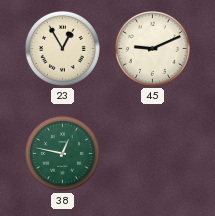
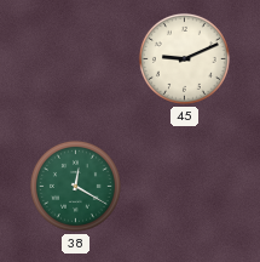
23: 12:55 -> none
38: 12:47 -> 12:20
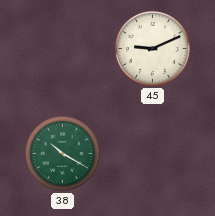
38: 12:20 -> 10:20
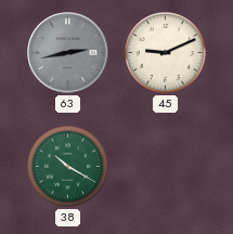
63: none -> 2:43
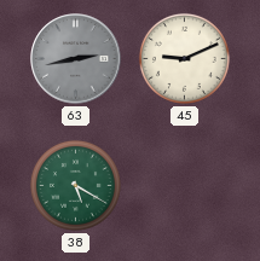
38: 10:20 -> 5:20
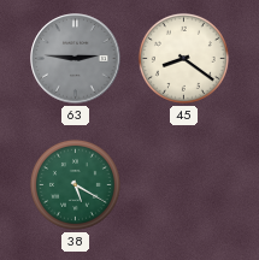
63: 2:43 -> 2:46
45: 9:11 -> 8:21
